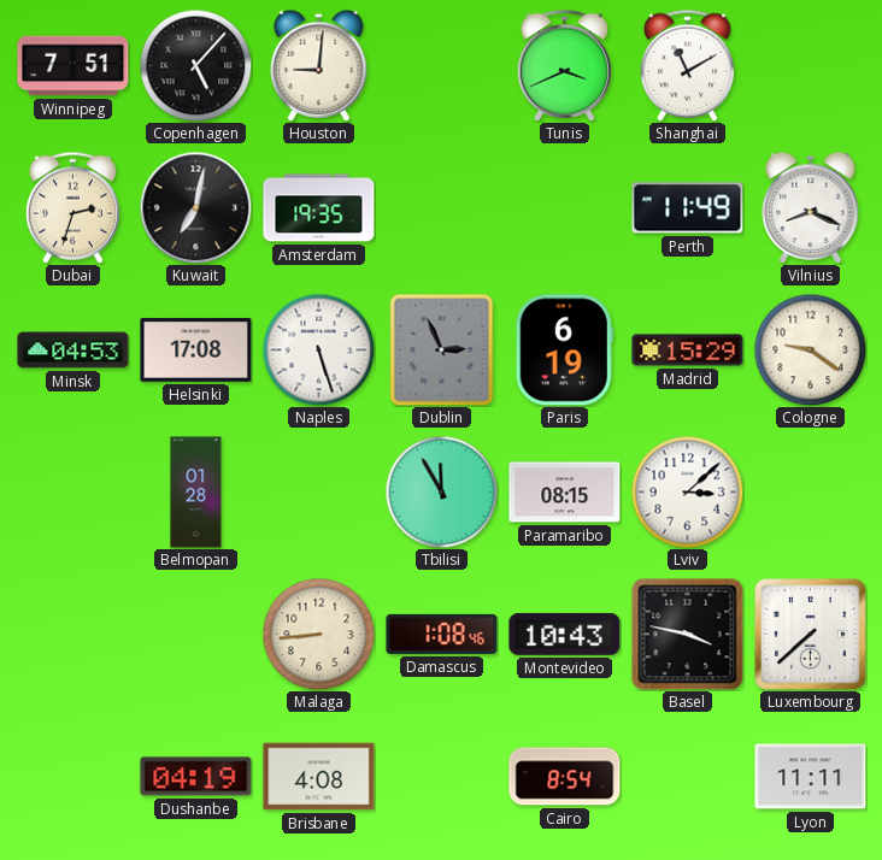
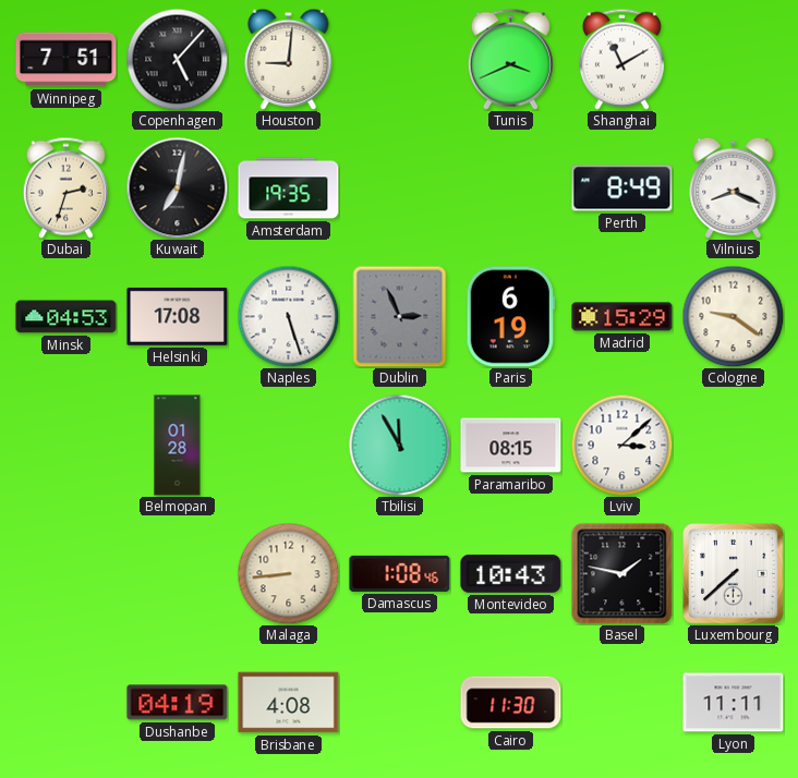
Perth: 11:49 -> 8:49
Basel: 3:47 -> 1:47
Cairo: 8:54 -> 11:30
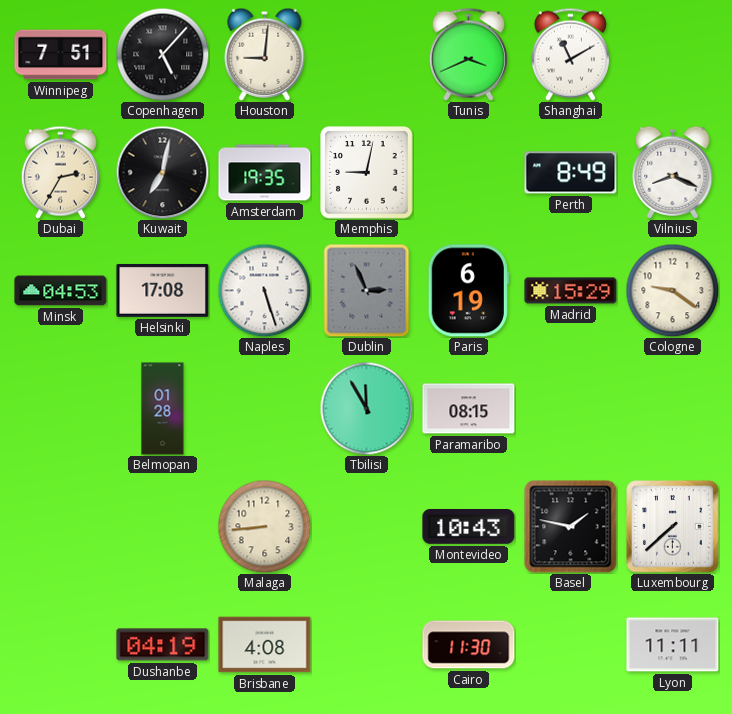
Dubai: 2:33 -> 2:35
Memphis: none -> 9:02
Lviv: 3:08 -> none
Damascus: 1:08 -> none
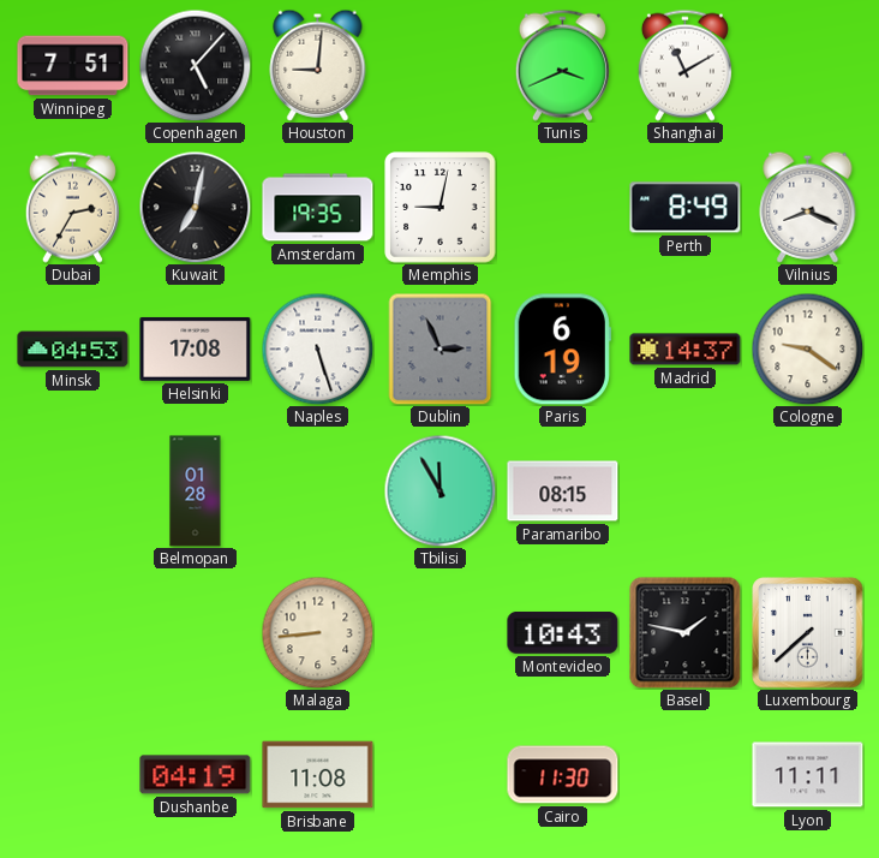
Madrid: 15:29 -> 14:37
Brisbane: 4:08 -> 11:08
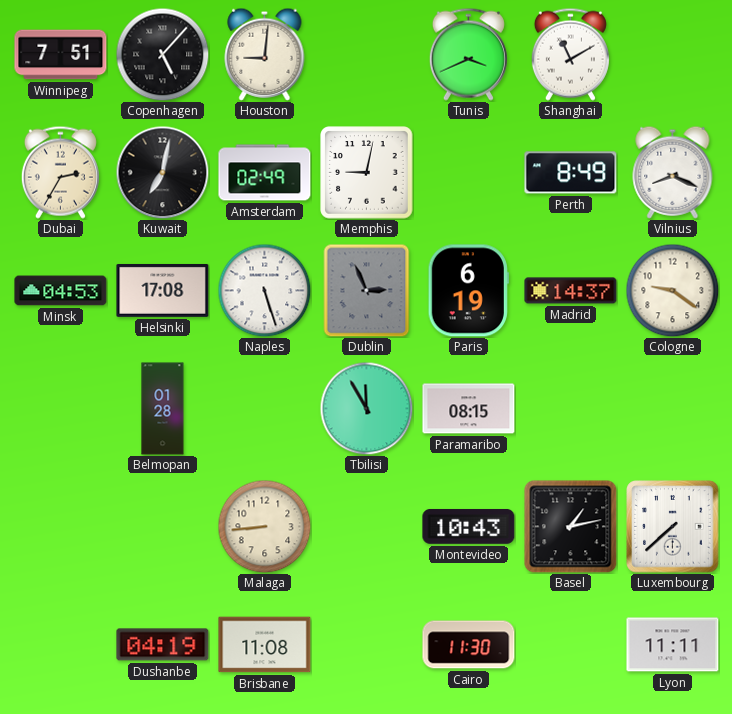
Amsterdam: 19:35 -> 02:49
Basel: 1:47 -> 1:13
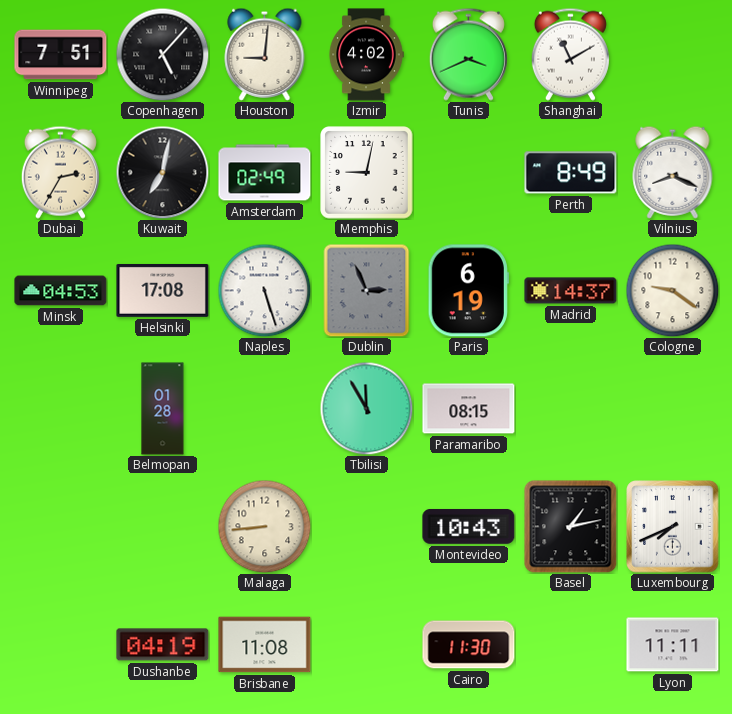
Izmir: none -> 4:02
Luxembourg: 7:38 -> 7:41
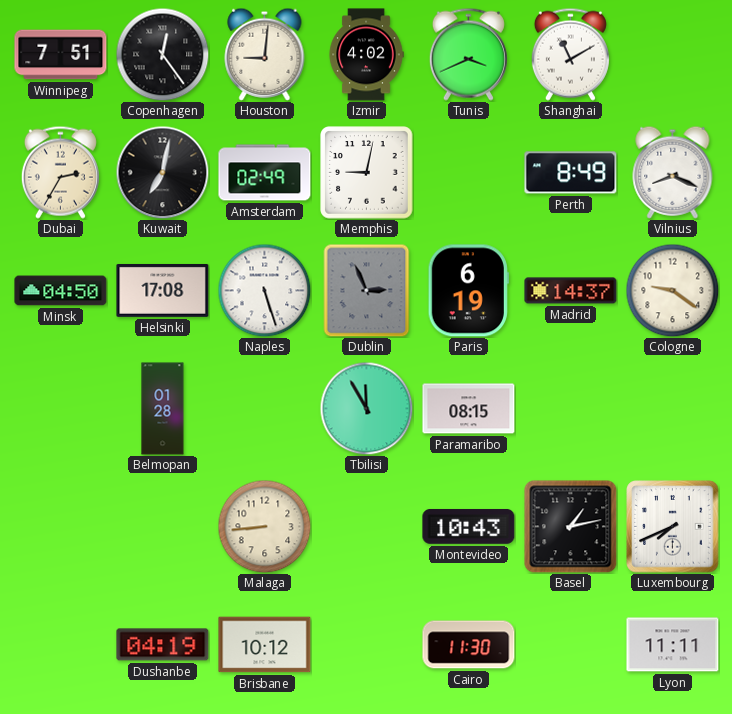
Copenhagen: 5:07 -> 12:24
Minsk: 04:53 -> 04:50
Brisbane: 11:08 -> 10:12
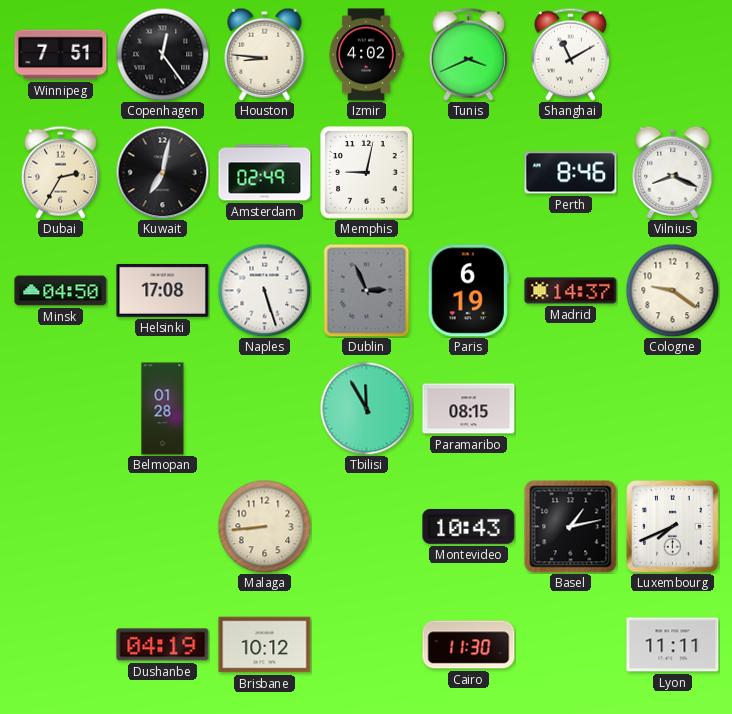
Houston: 9:01 -> 8:46
Perth: 8:49 -> 8:46
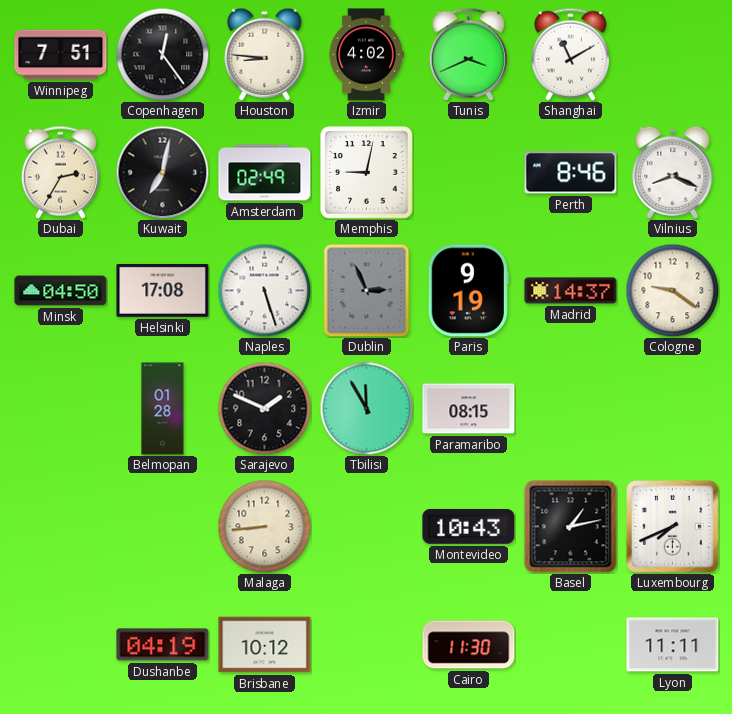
Paris: 6:19 -> 9:19
Sarajevo: none -> 1:49
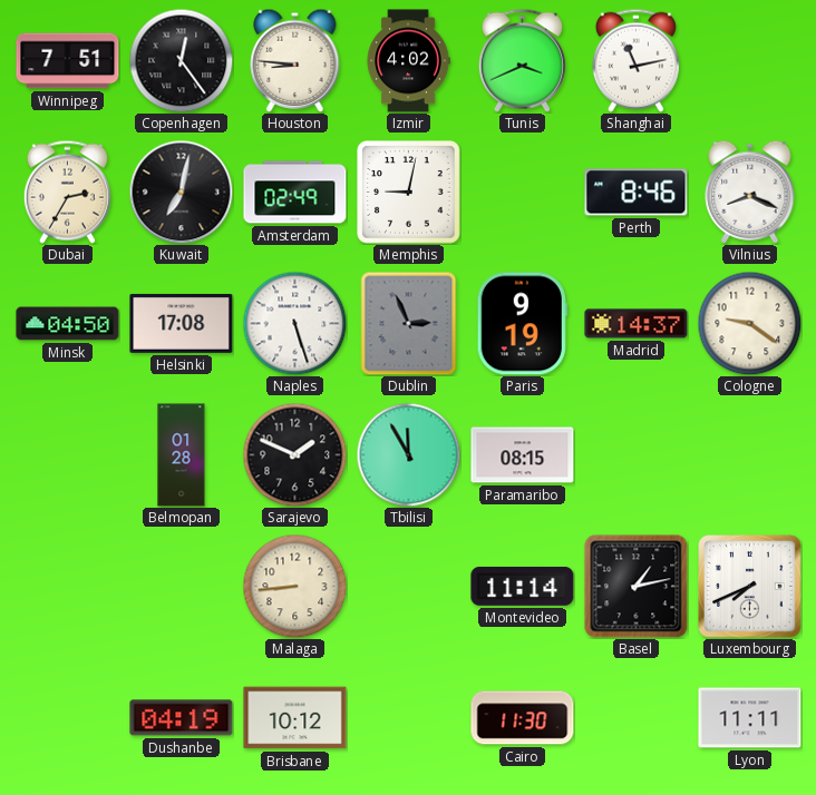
Shanghai: 11:10 -> 11:13
Montevideo: 10:43 -> 11:14
